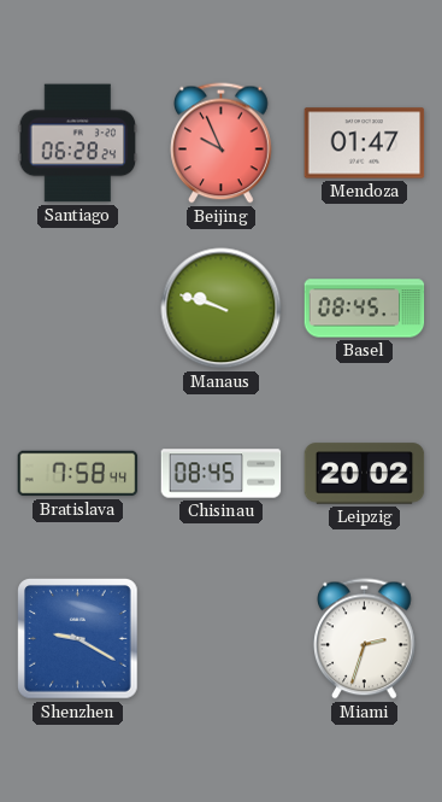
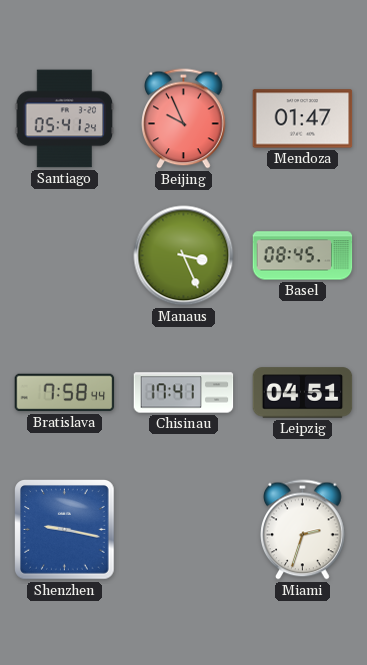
Santiago: 06:28 -> 05:41
Manaus: 9:48 -> 3:26
Chisinau: 08:45 -> 17:41
Leipzig: 20:02 -> 04:51
Shenzhen: 9:20 -> 9:17
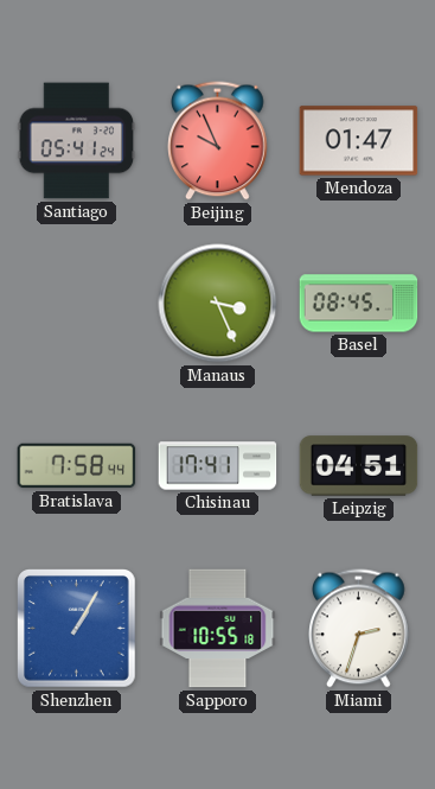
Shenzhen: 9:17 -> 1:05
Sapporo: none -> 10:55
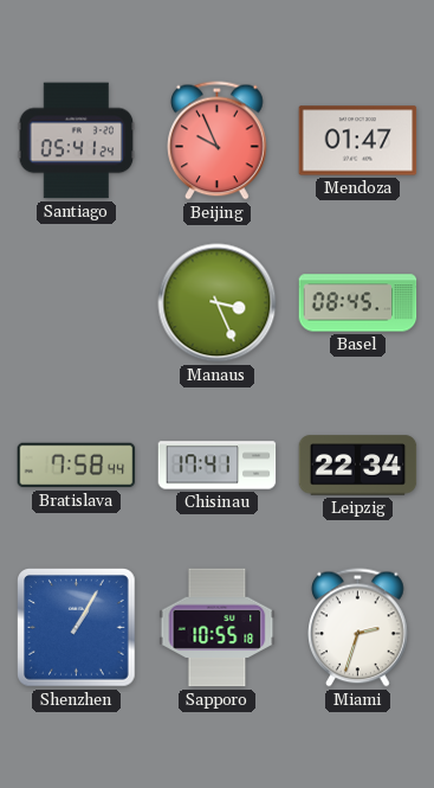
Leipzig: 04:51 -> 22:34
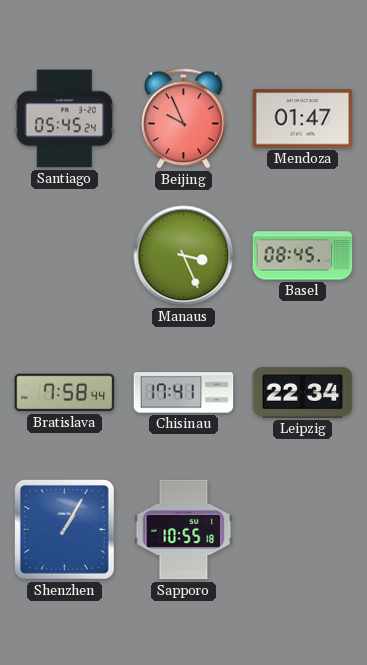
Santiago: 05:41 -> 05:45
Miami: 2:33 -> none
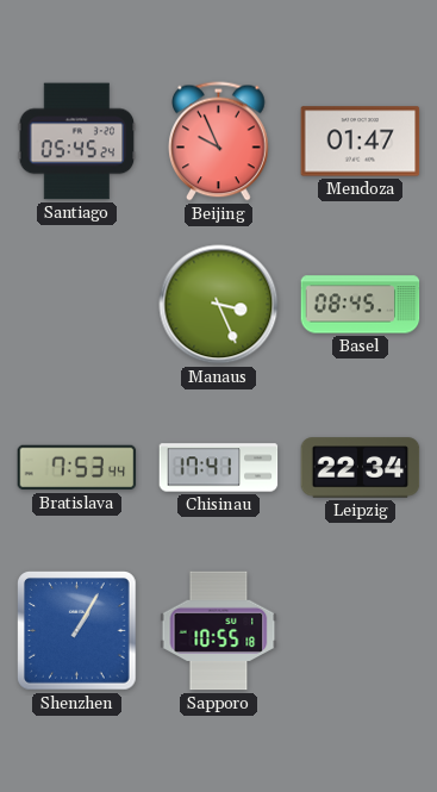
Bratislava: 7:58 -> 7:53
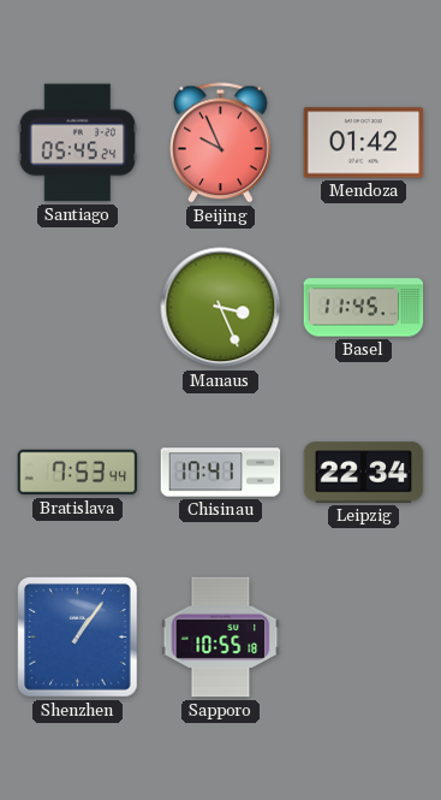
Mendoza: 01:47 -> 01:42
Basel: 08:45 -> 11:45
Shenzhen: 1:05 -> 1:06
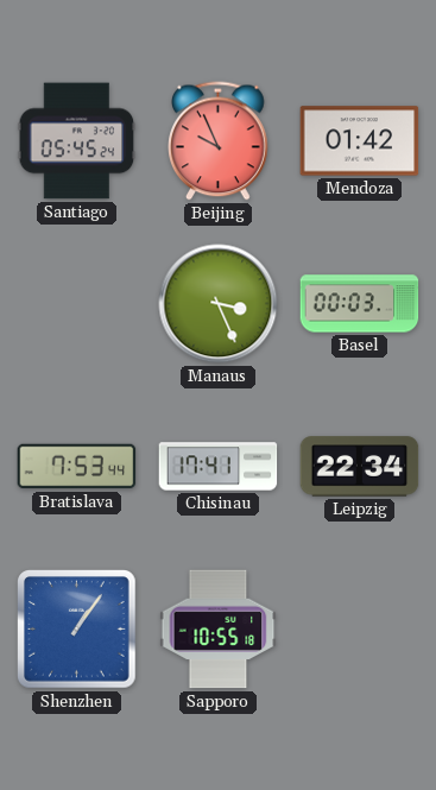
Basel: 11:45 -> 00:03
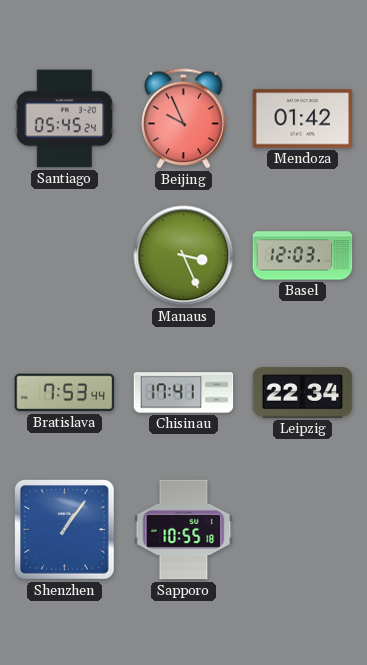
Basel: 00:03 -> 12:03
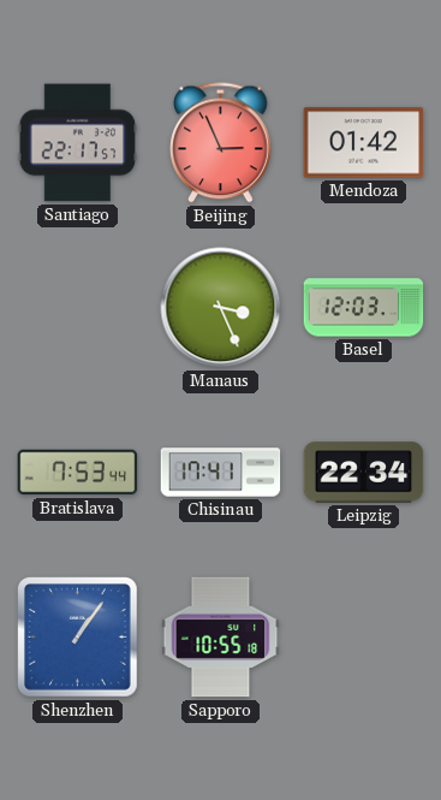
Santiago: 05:45 -> 22:17
Beijing: 9:56 -> 2:56
